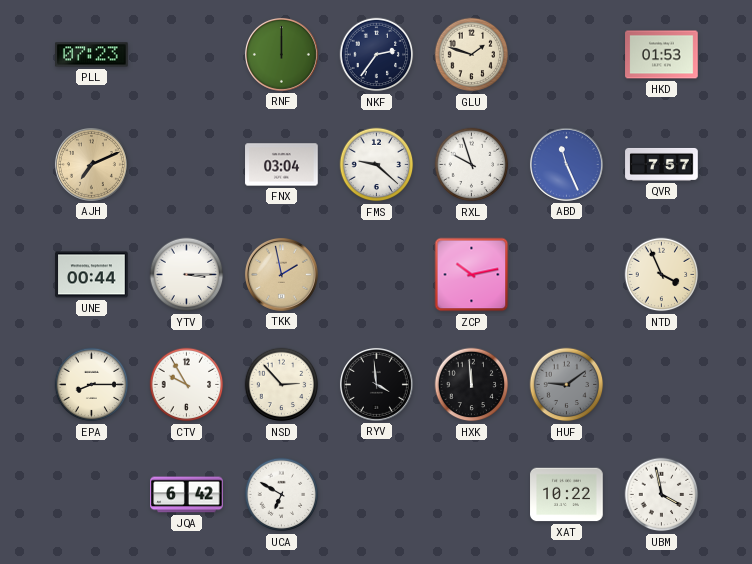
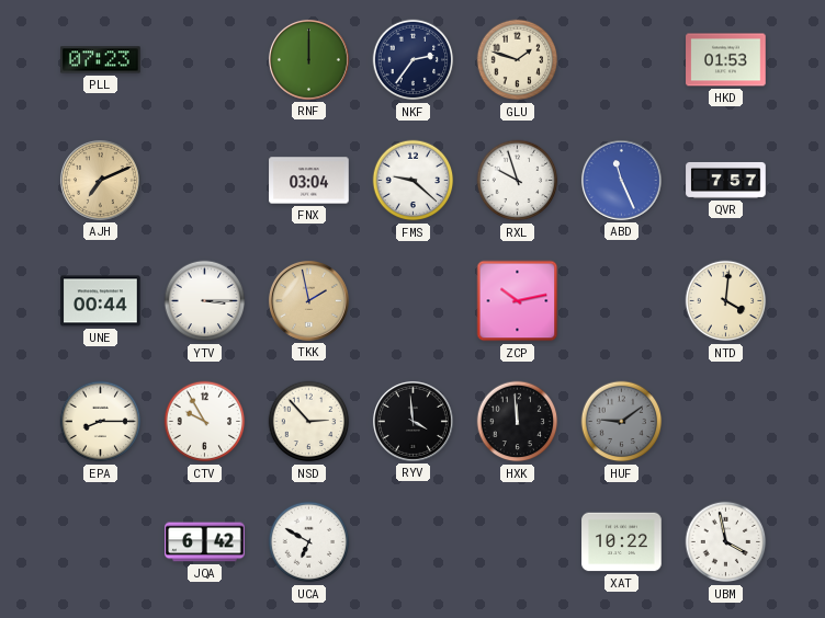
NTD: 3:56 -> 4:01
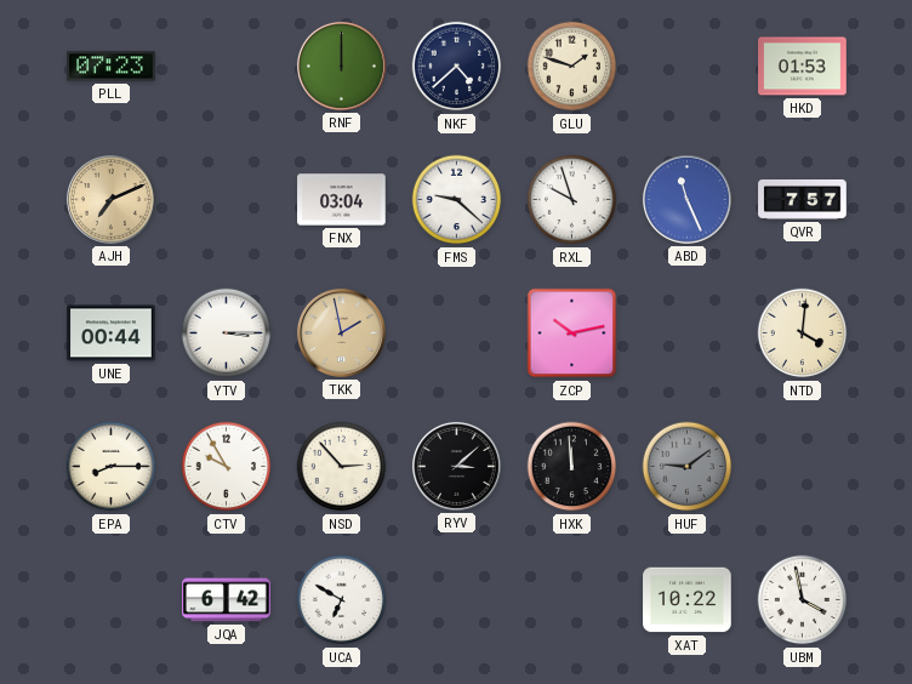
NKF: 2:36 -> 4:38
RYV: 3:59 -> 3:08
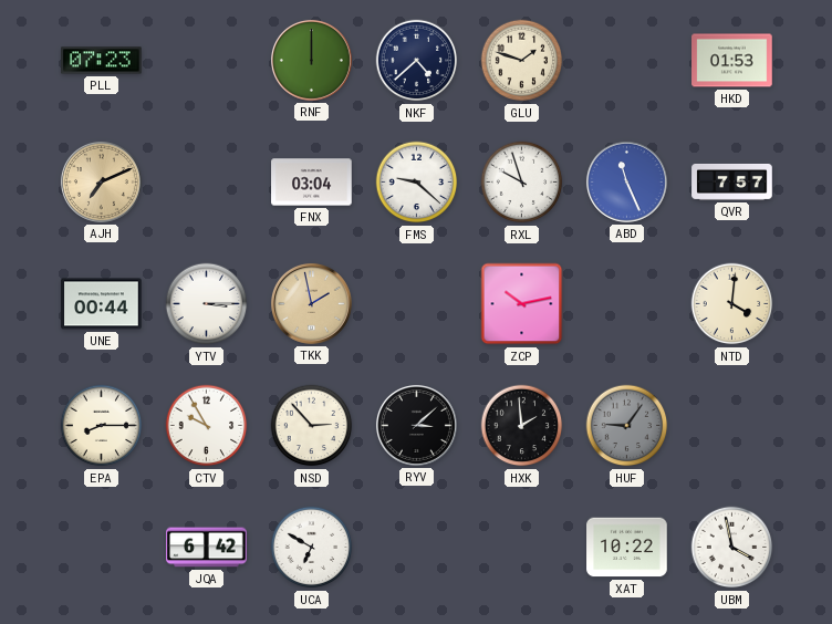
HXK: 11:59 -> 1:59
HUF: 9:09 -> 9:06
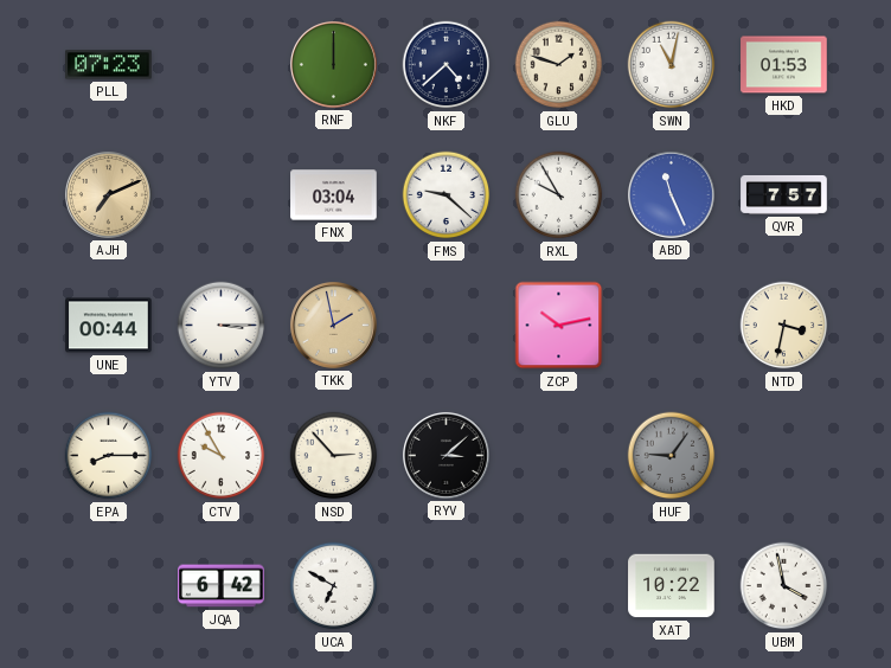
SWN: none -> 11:02
RXL: 9:57 -> 9:55
NTD: 4:01 -> 3:32
HXK: 1:59 -> none
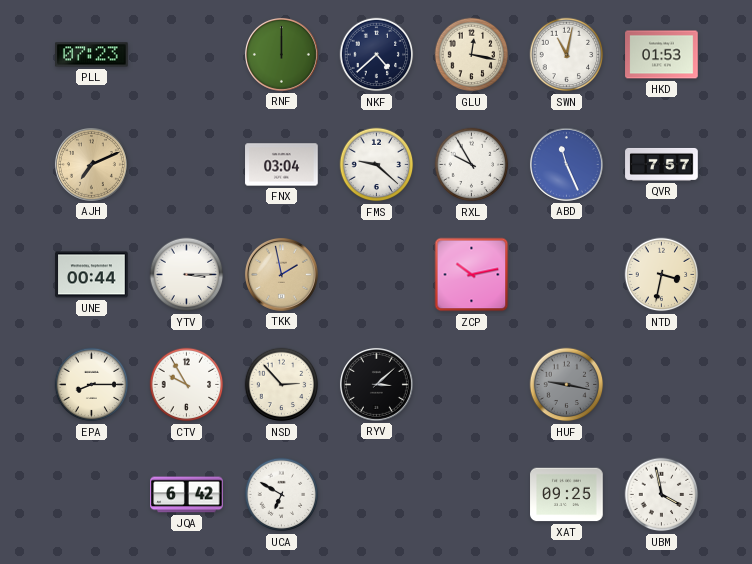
GLU: 1:48 -> 12:17
HUF: 9:06 -> 9:17
XAT: 10:22 -> 09:25
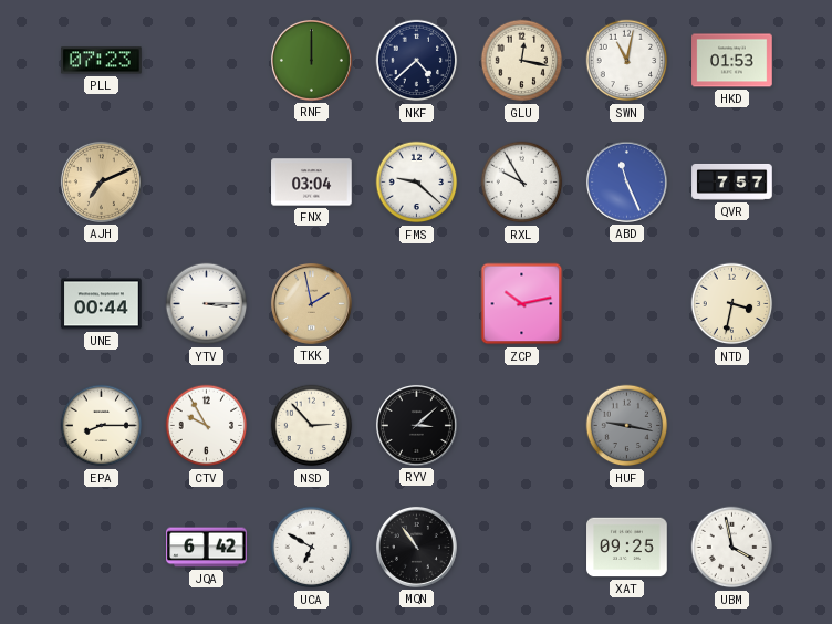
MQN: none -> 10:54
